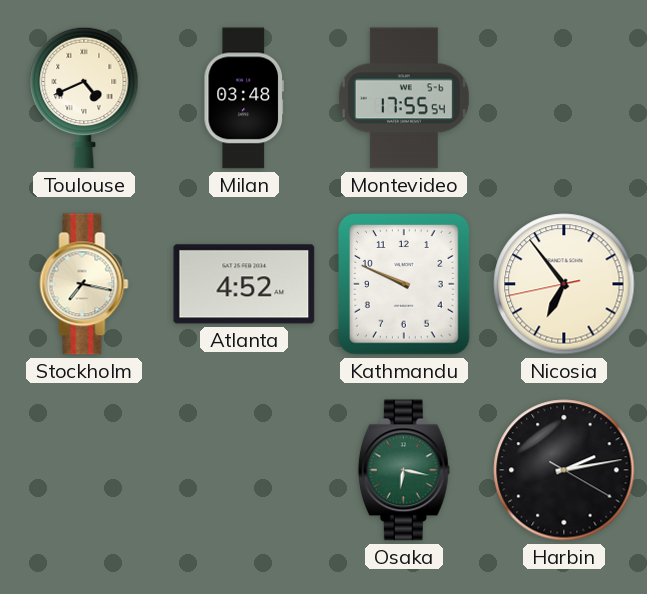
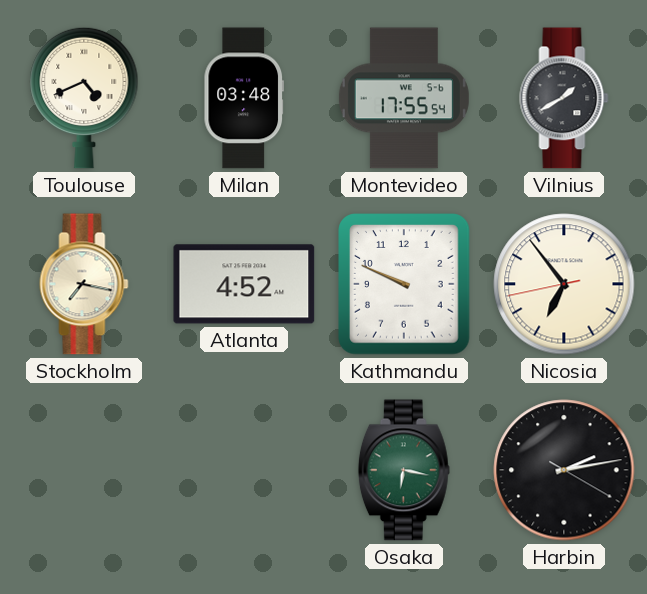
Vilnius: none -> 1:40
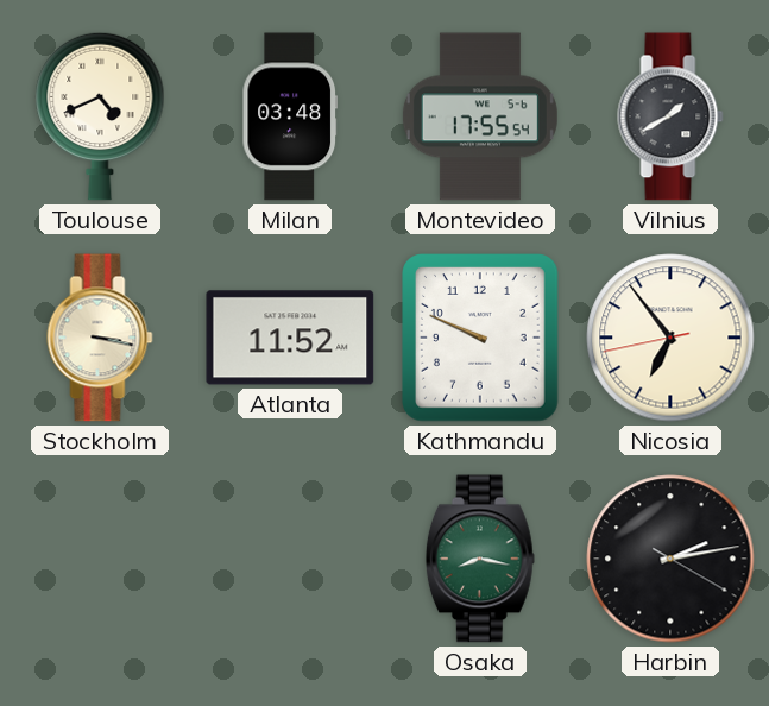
Stockholm: 7:17 -> 3:17
Atlanta: 4:52 -> 11:52
Osaka: 6:17 -> 8:17
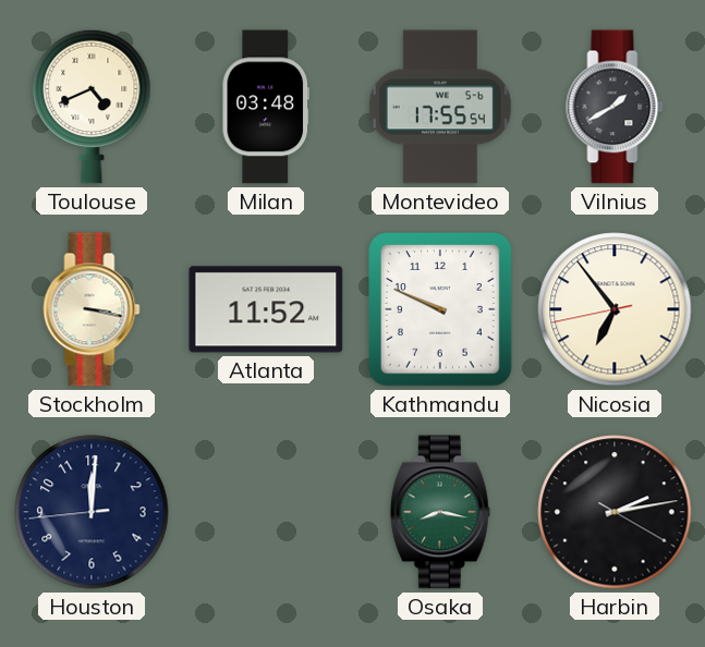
Houston: none -> 12:00
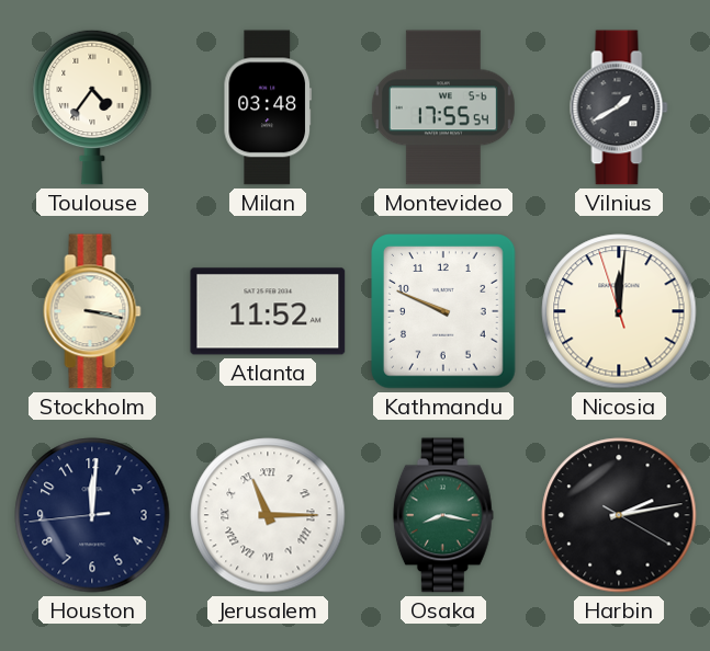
Toulouse: 4:41 -> 4:36
Nicosia: 6:53 -> 12:00
Jerusalem: none -> 11:15
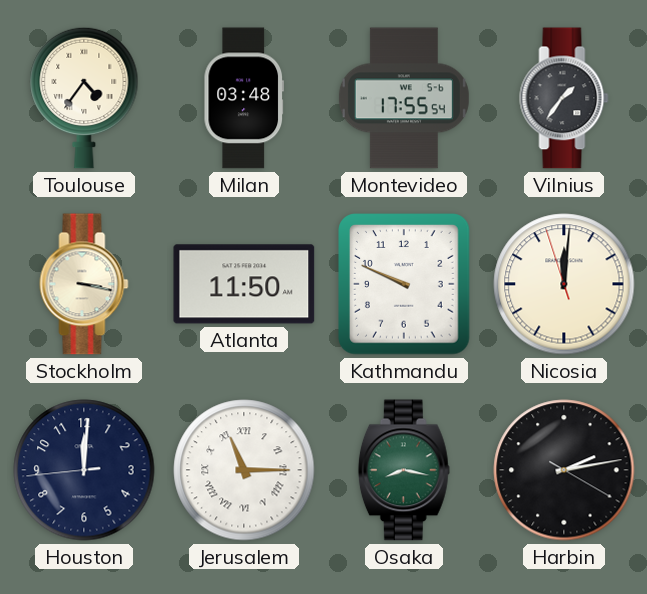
Vilnius: 1:40 -> 1:36
Atlanta: 11:52 -> 11:50
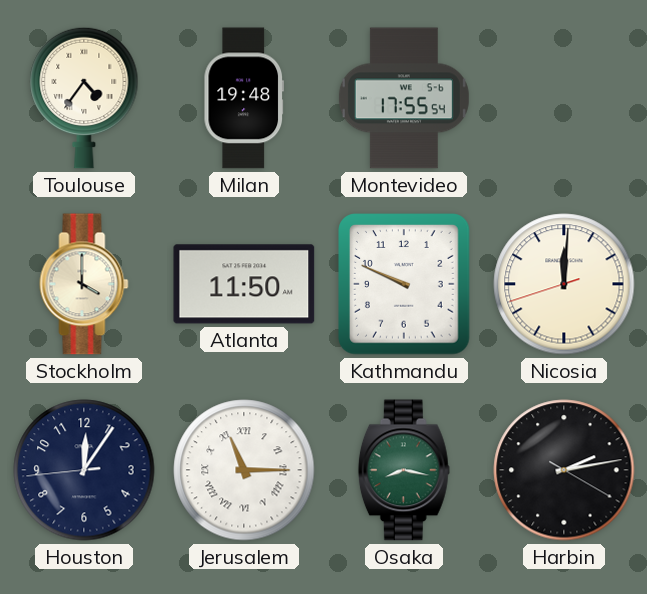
Milan: 03:48 -> 19:48
Vilnius: 1:36 -> none
Stockholm: 3:17 -> 4:00
Nicosia: 12:00:57 -> 12:00:42
Houston: 12:00 -> 12:05
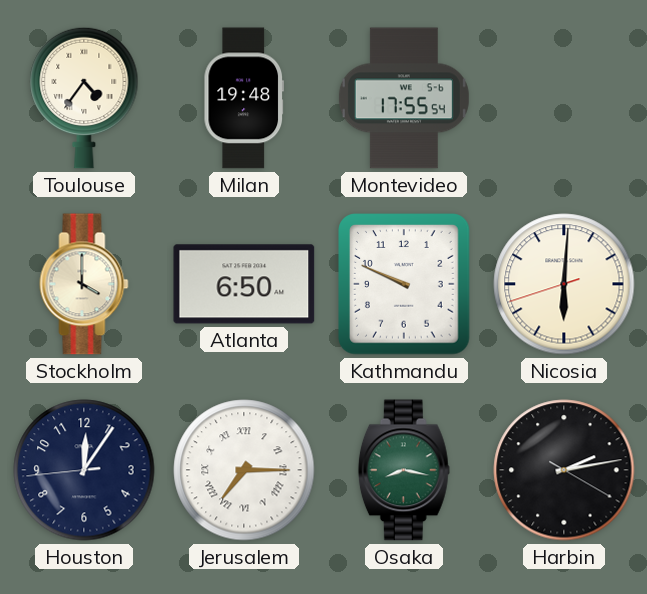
Atlanta: 11:50 -> 6:50
Nicosia: 12:00 -> 6:00
Jerusalem: 11:15 -> 7:15
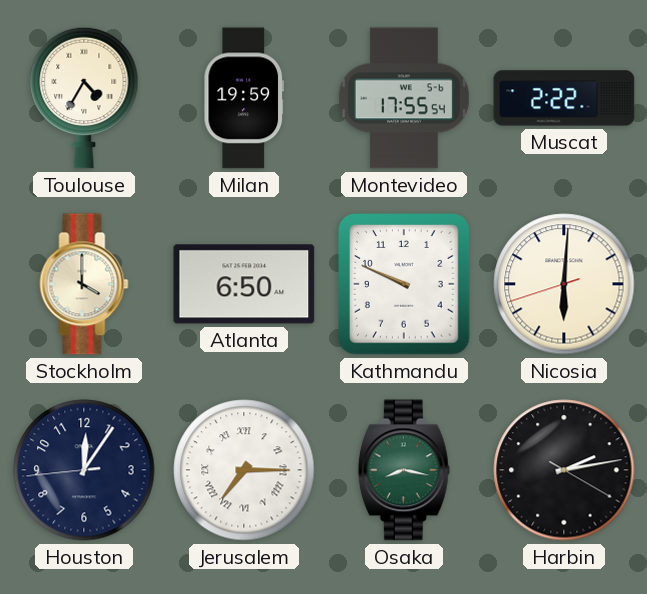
Toulouse: 4:36 -> 4:35
Milan: 19:48 -> 19:59
Muscat: none -> 2:22
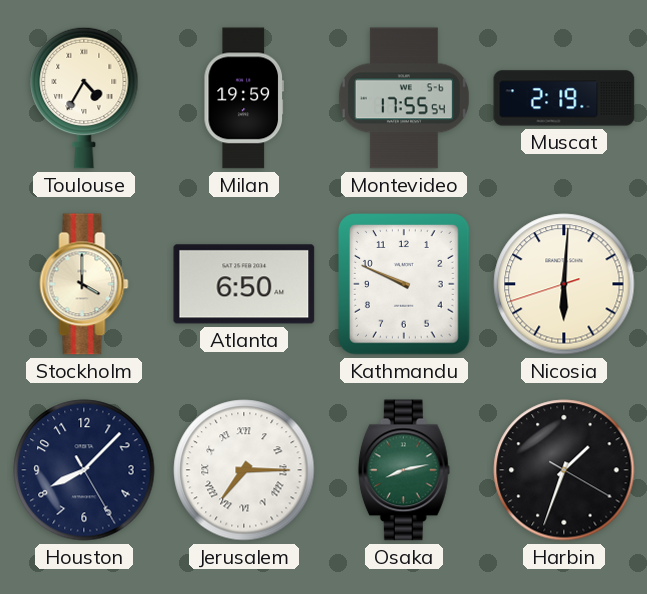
Muscat: 2:22 -> 2:19
Houston: 12:05 -> 8:07
Osaka: 8:17 -> 8:13
Harbin: 2:13 -> 1:33
